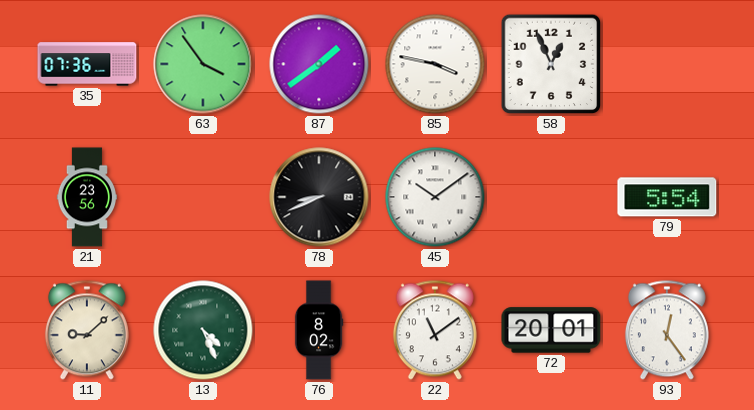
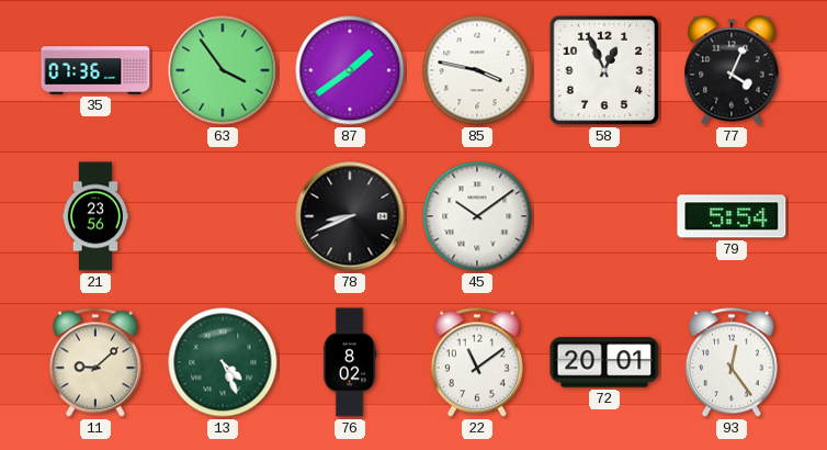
77: none -> 4:04
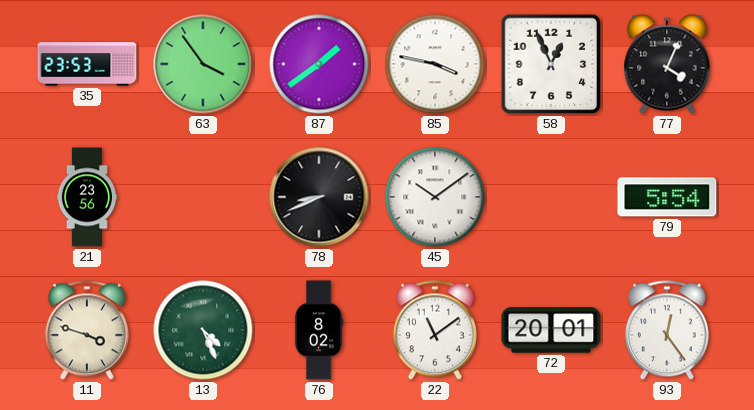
35: 07:36 -> 23:53
11: 9:08 -> 3:48
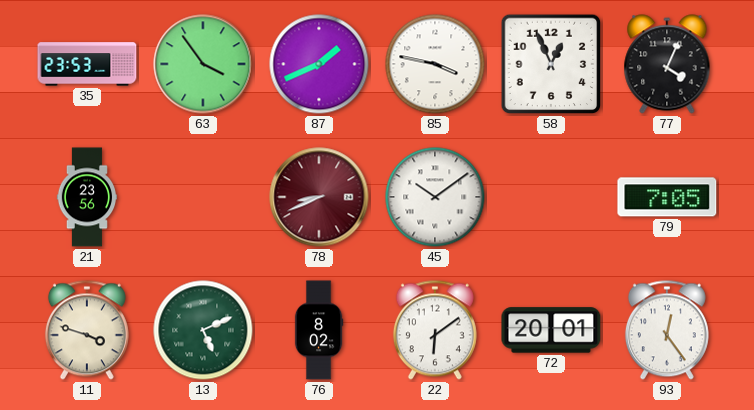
87: 1:39 -> 1:41
78 dial: black -> burgundy
79: 5:54 -> 7:05
13: 4:26 -> 5:11
22: 11:09 -> 6:09
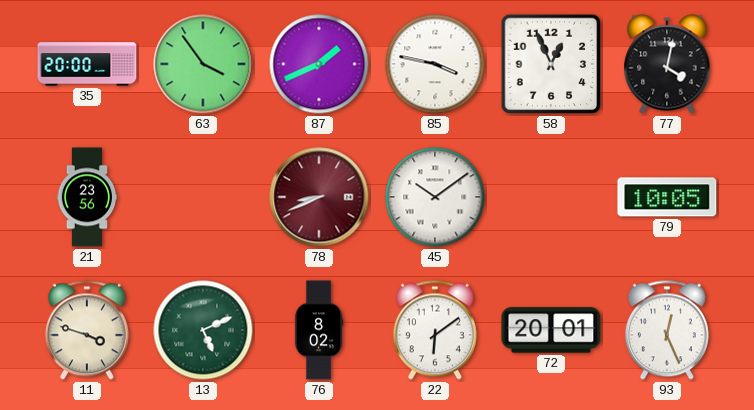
35: 23:53 -> 20:00
77: 4:04 -> 4:02
79: 7:05 -> 10:05
93: 12:24 -> 12:26
